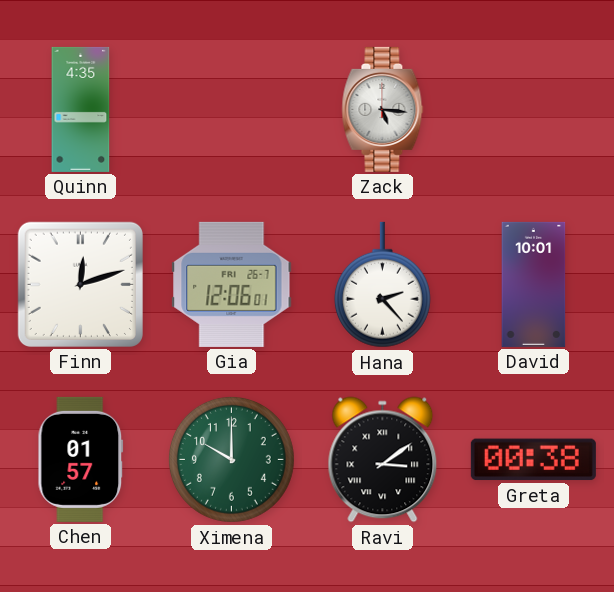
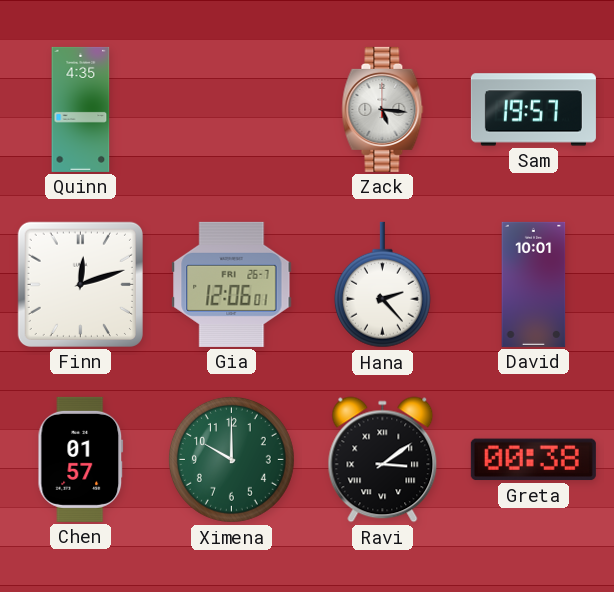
Sam: none -> 19:57
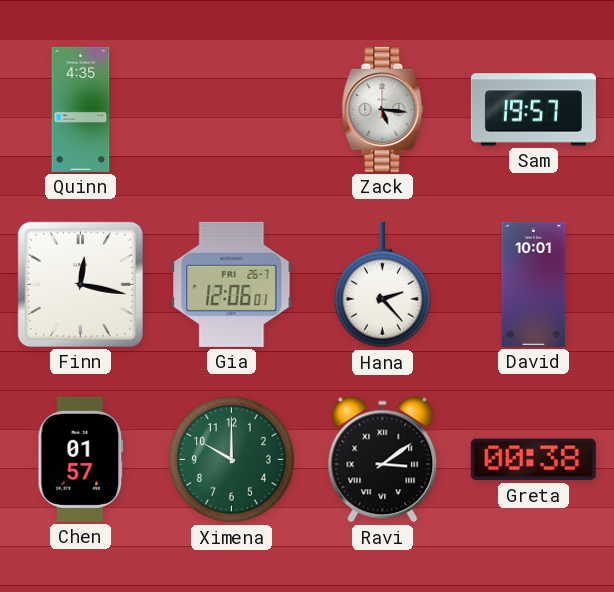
Finn: 12:12 -> 12:17
